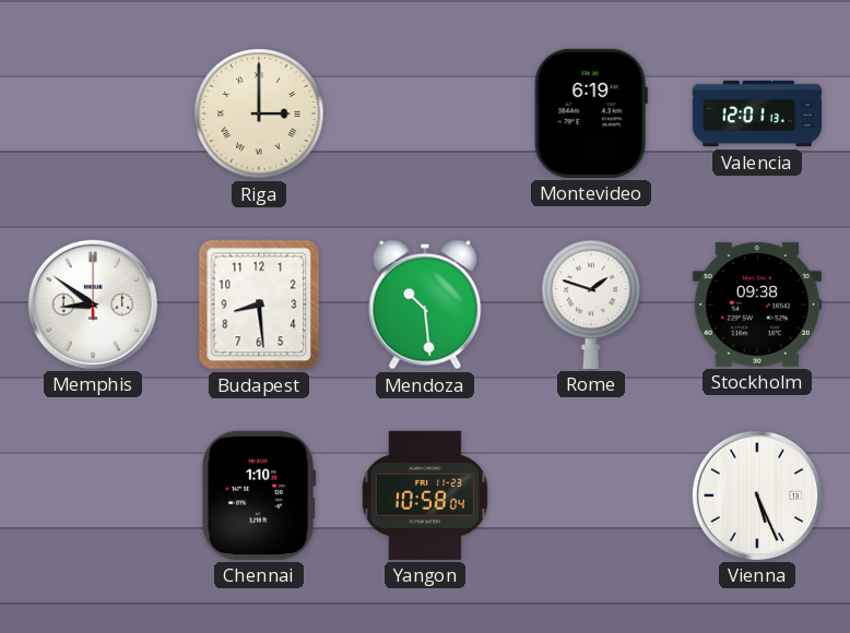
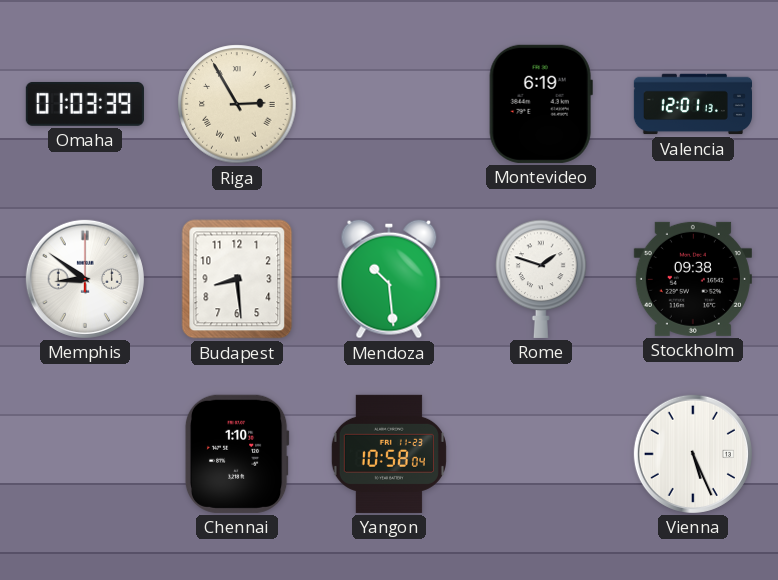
Omaha: none -> 01:03
Riga: 3:00 -> 2:55
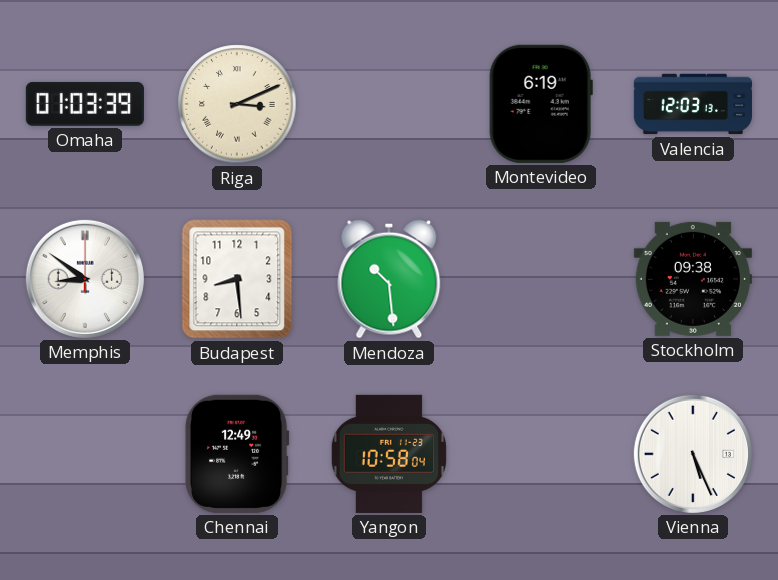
Riga: 2:55 -> 3:11
Valencia: 12:01 -> 12:03
Rome: 1:48 -> none
Chennai: 1:10 -> 12:49
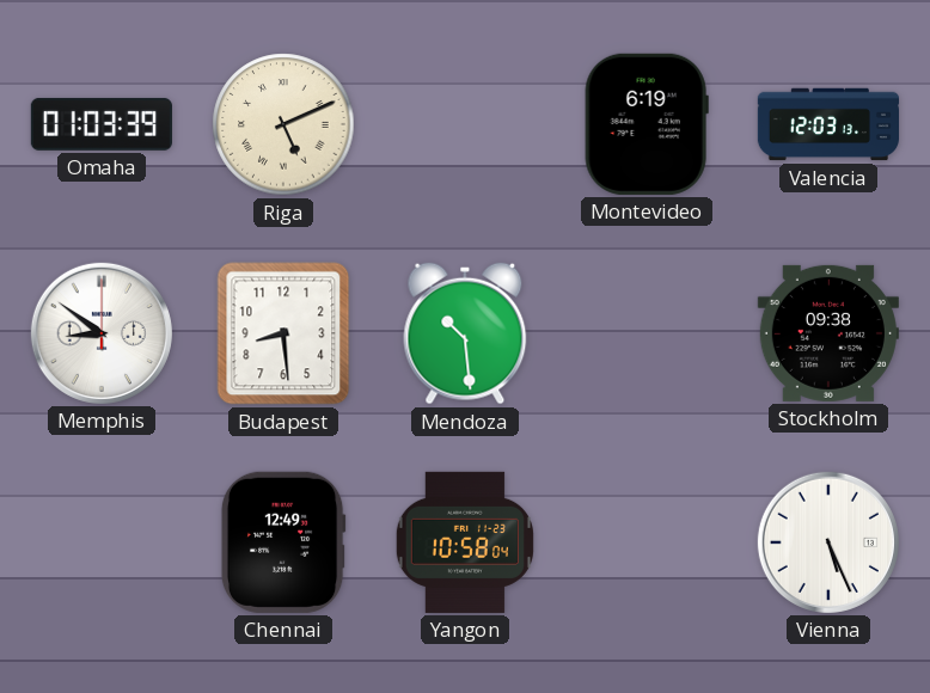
Riga: 3:11 -> 5:11
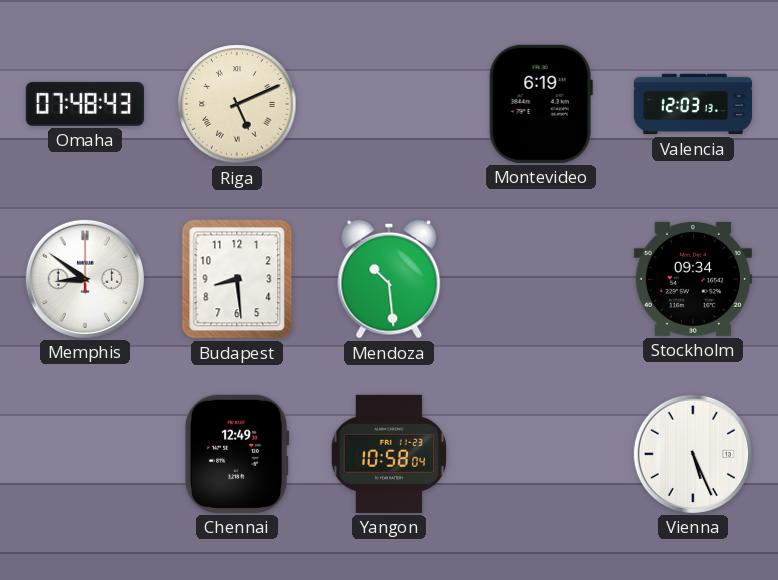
Omaha: 01:03 -> 07:48
Stockholm: 09:38 -> 09:34
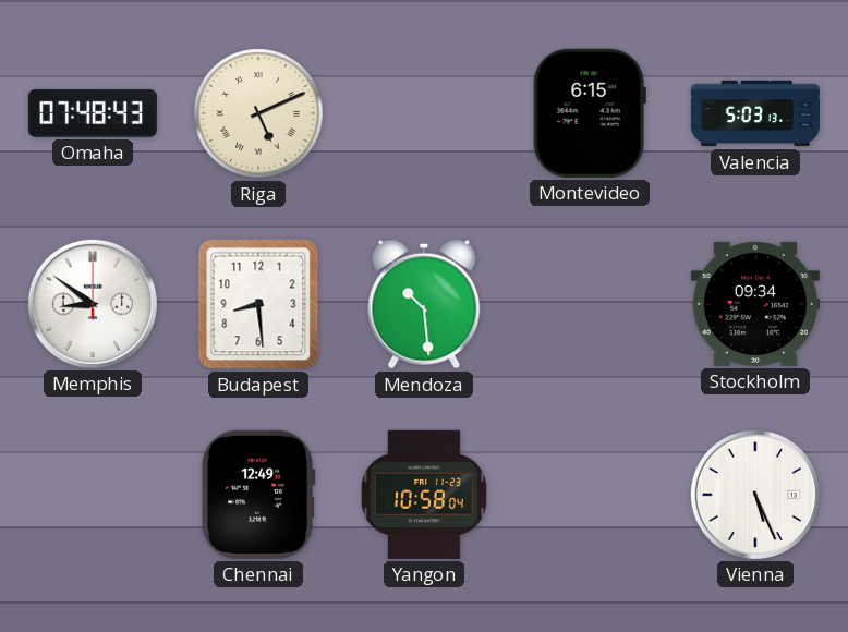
Montevideo: 6:19 -> 6:15
Valencia: 12:03 -> 5:03
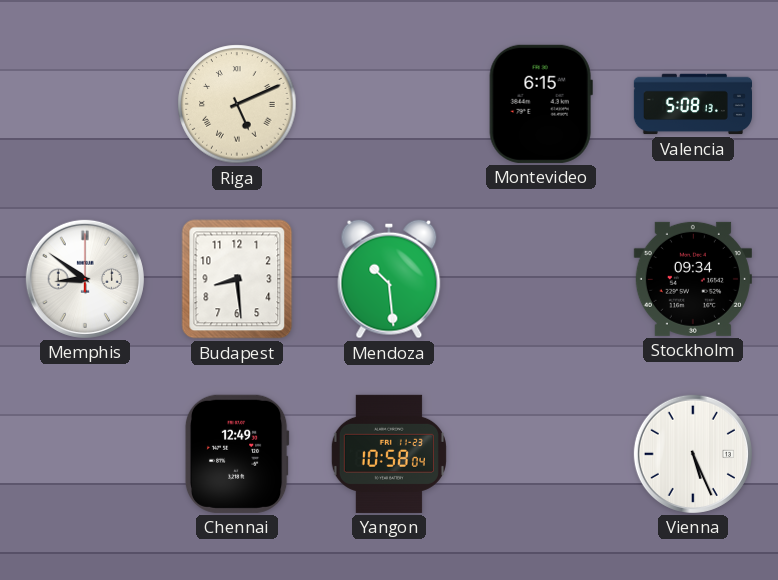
Omaha: 07:48 -> none
Valencia: 5:03 -> 5:08
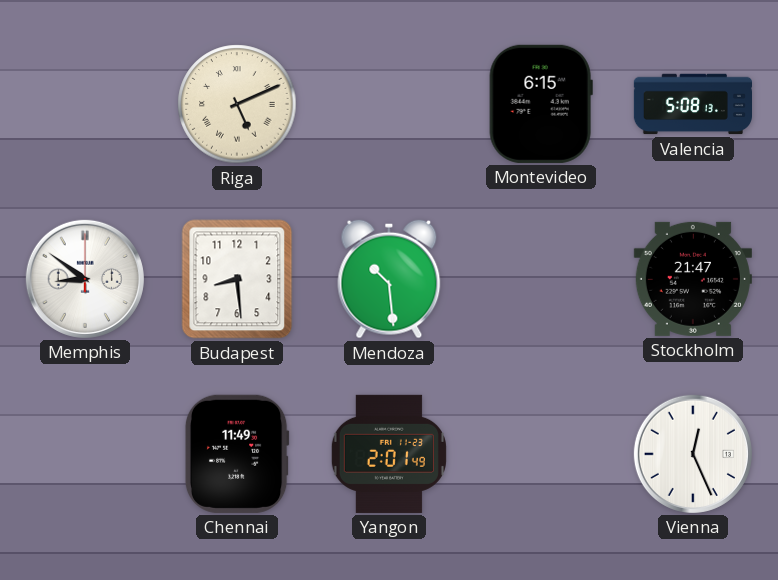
Stockholm: 09:34 -> 21:47
Chennai: 12:49 -> 11:49
Yangon: 10:58 -> 2:01
Vienna: 5:26 -> 12:26
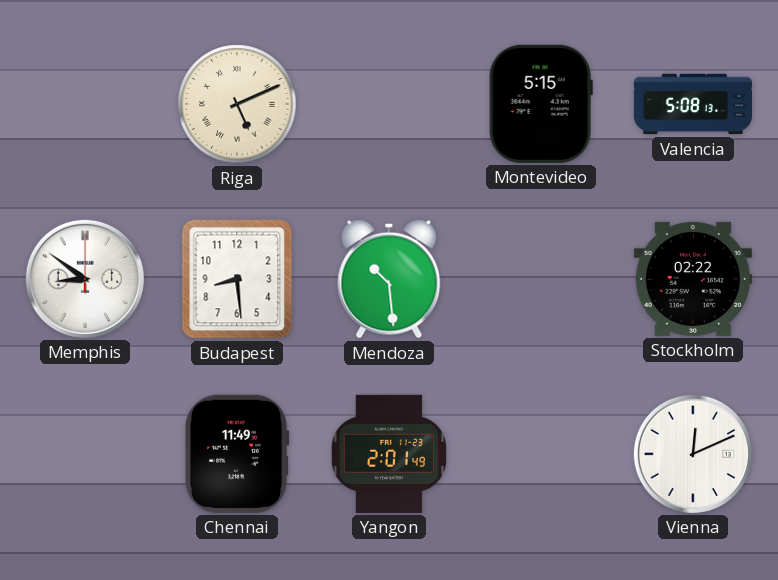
Montevideo: 6:15 -> 5:15
Stockholm: 21:47 -> 02:22
Vienna: 12:26 -> 12:11
